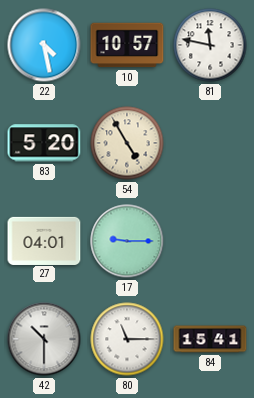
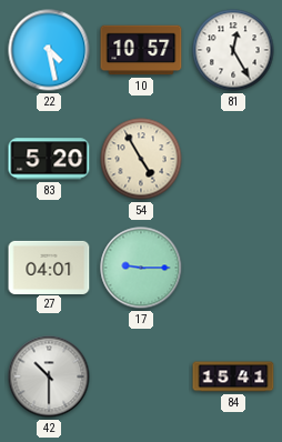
81: 11:47 -> 12:25
80: 11:15 -> none
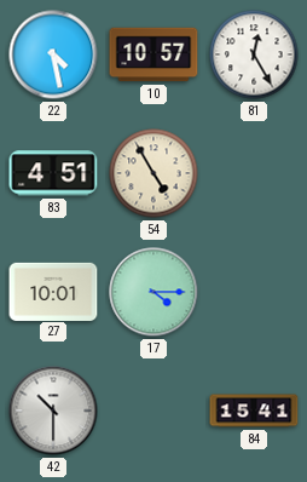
83: 5:20 -> 4:51
27: 04:01 -> 10:01
17: 9:15 -> 4:15
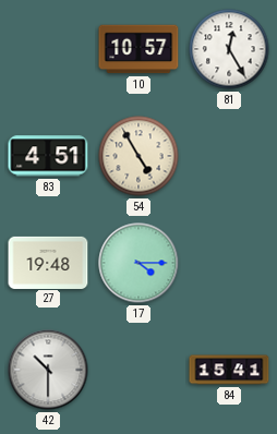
22: 4:28 -> none
27: 10:01 -> 19:48
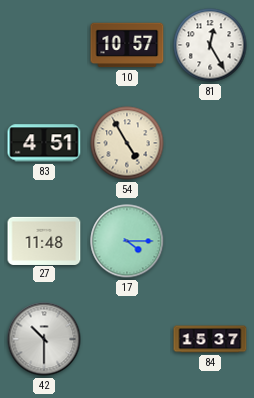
27: 19:48 -> 11:48
84: 15:41 -> 15:37
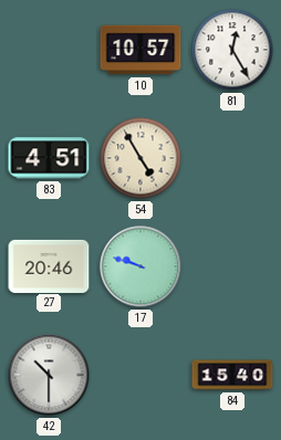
27: 11:48 -> 20:46
17: 4:15 -> 9:48
84: 15:37 -> 15:40
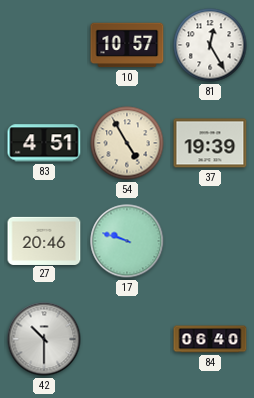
37: none -> 19:39
84: 15:40 -> 06:40
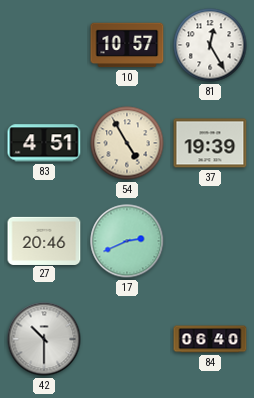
17: 9:48 -> 2:41
